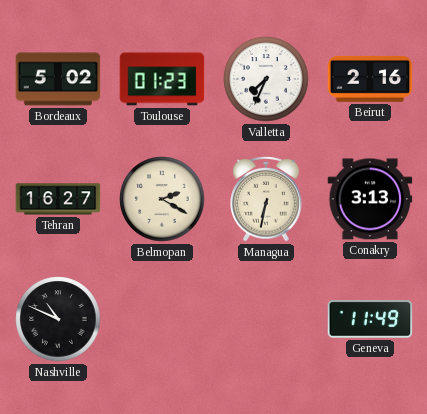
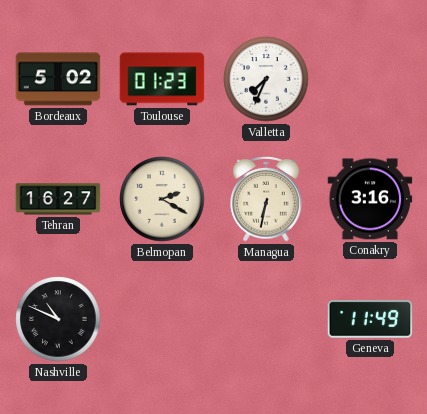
Beirut: 2:16 -> none
Conakry: 3:13 -> 3:16
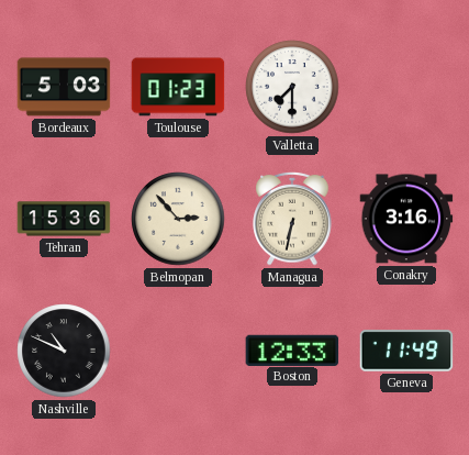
Bordeaux: 5:02 -> 5:03
Valletta: 7:34 -> 7:30
Tehran: 16:27 -> 15:36
Belmopan: 2:20 -> 2:53
Boston: none -> 12:33
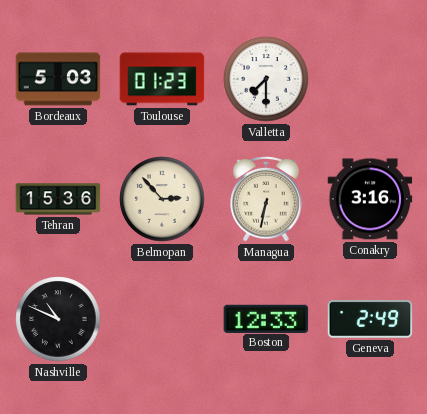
Geneva: 11:49 -> 2:49
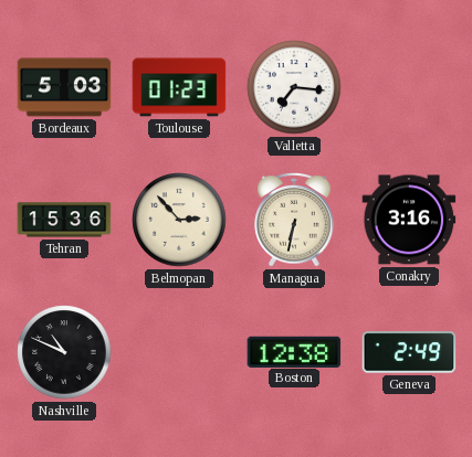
Valletta: 7:30 -> 7:16
Boston: 12:33 -> 12:38
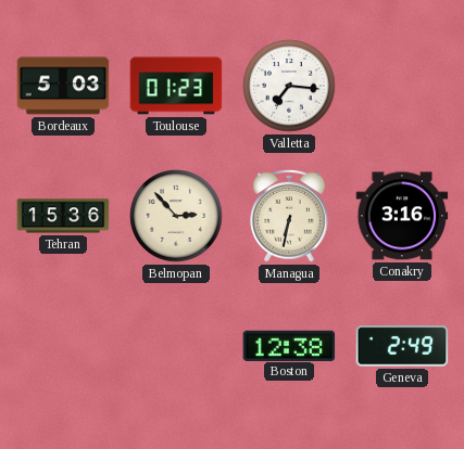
Nashville: 10:49 -> none
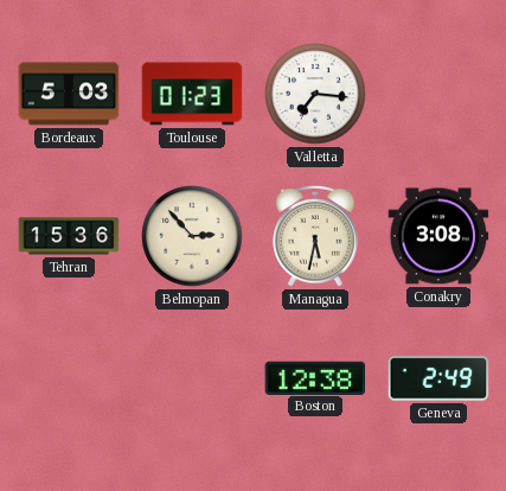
Managua: 6:32 -> 5:32
Conakry: 3:16 -> 3:08
